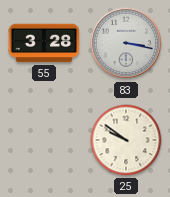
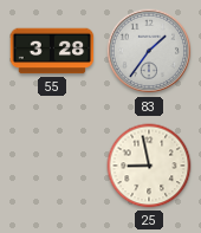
83: 3:17 -> 1:36
25: 9:51 -> 8:58
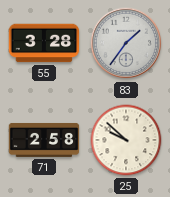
71: none -> 2:58
25: 8:58 -> 9:52
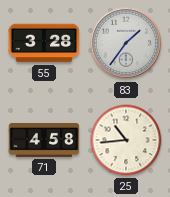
71: 2:58 -> 4:58
25: 9:52 -> 10:44
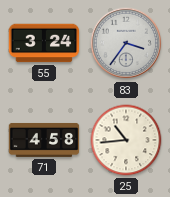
55: 3:28 -> 3:24
83: 1:36 -> 3:36
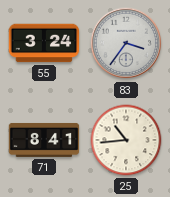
71: 4:58 -> 8:41
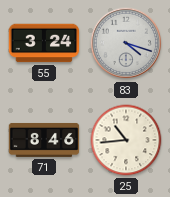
83: 3:36 -> 4:18
71: 8:41 -> 8:46
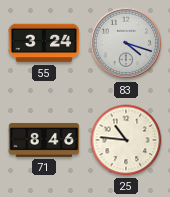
25: 10:44 -> 10:46
